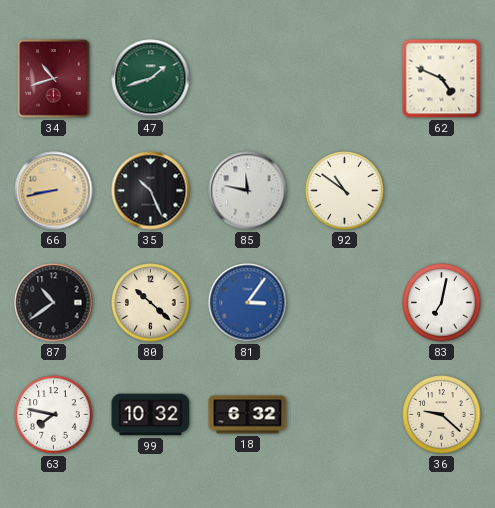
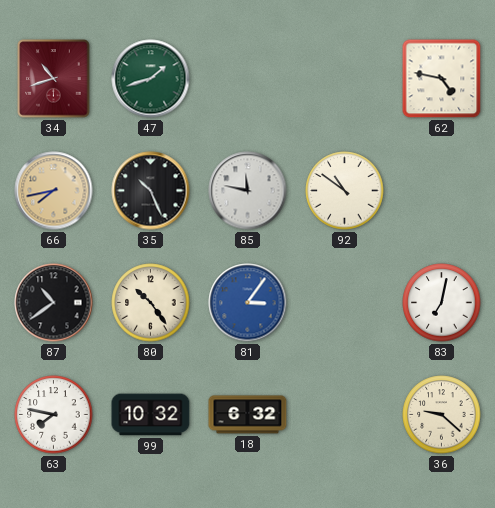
62: 4:49 -> 4:47
66: 8:43 -> 7:43
80: 10:22 -> 10:24
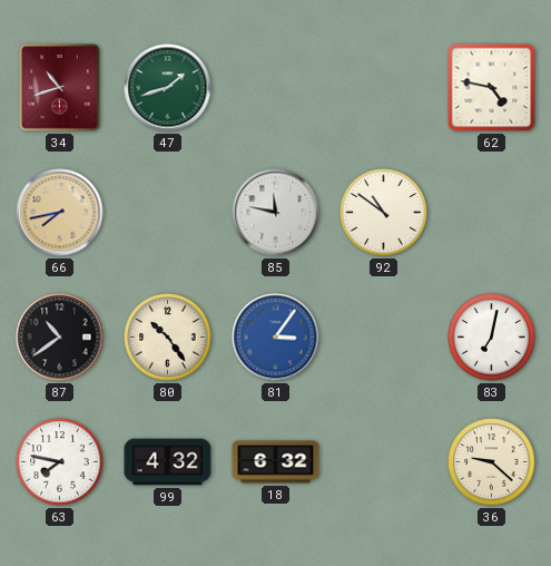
35: 10:26 -> none
99: 10:32 -> 4:32
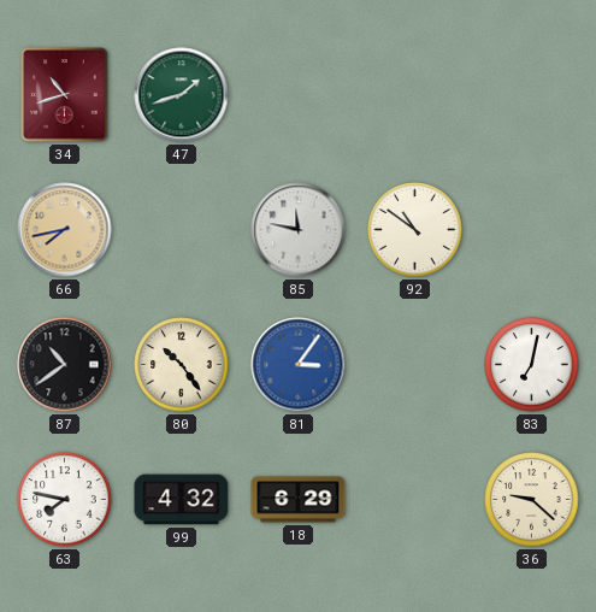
62: 4:47 -> none
18: 6:32 -> 6:29
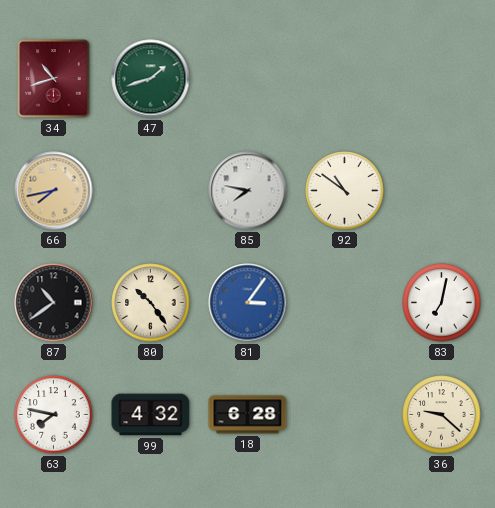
85: 11:47 -> 7:47
18: 6:29 -> 6:28
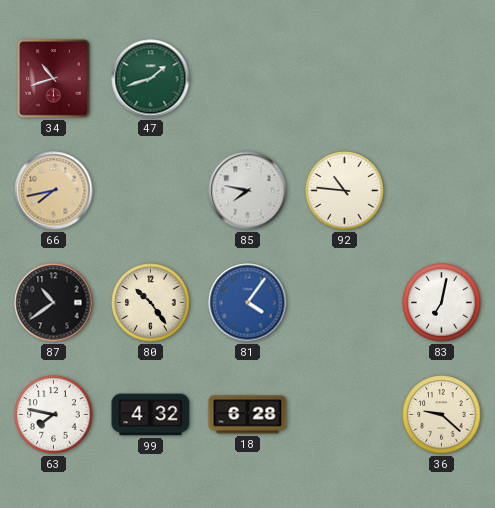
92: 10:51 -> 10:46
81: 3:06 -> 4:06
